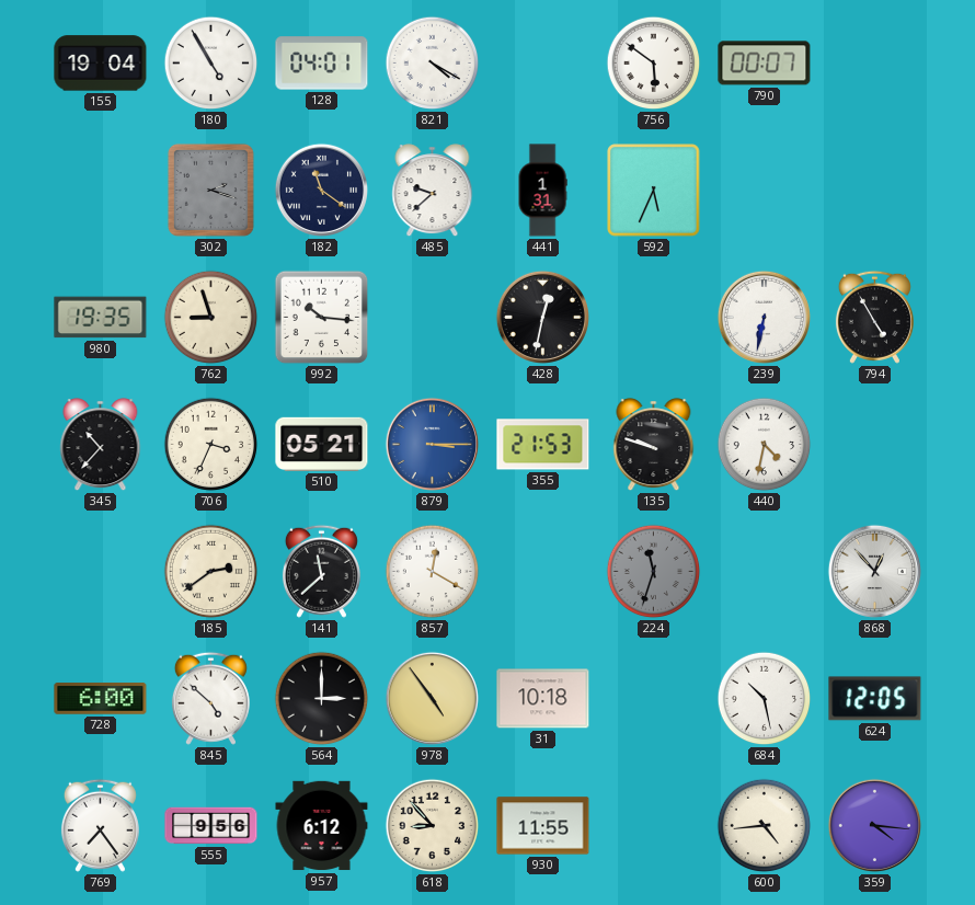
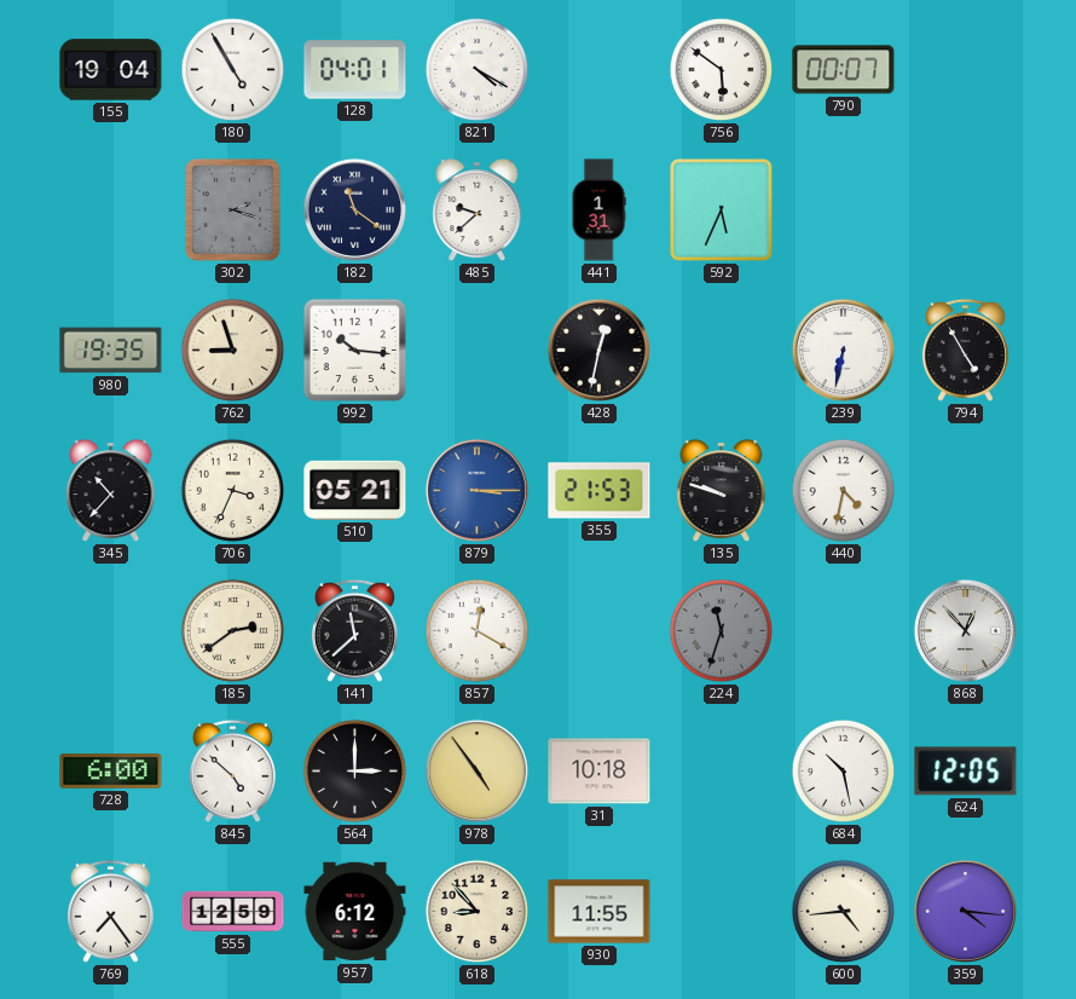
555: 9:56 -> 12:59
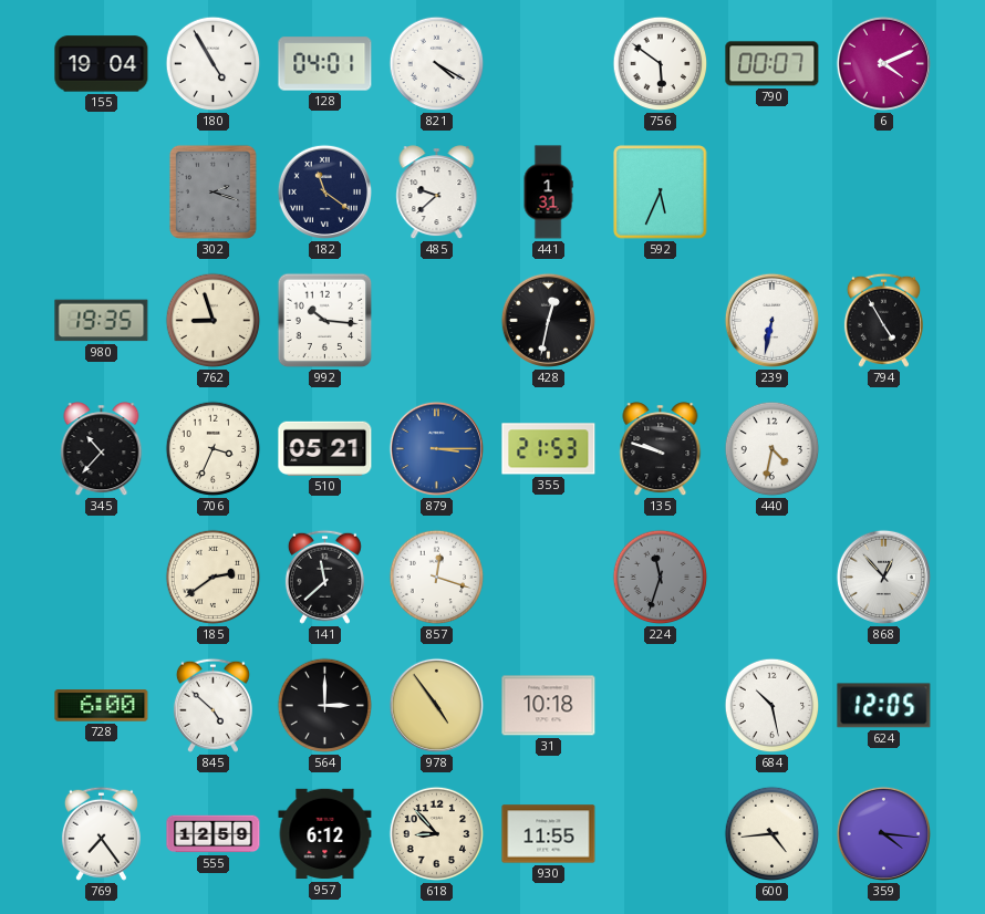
6: none -> 4:11
857: 12:20 -> 12:18
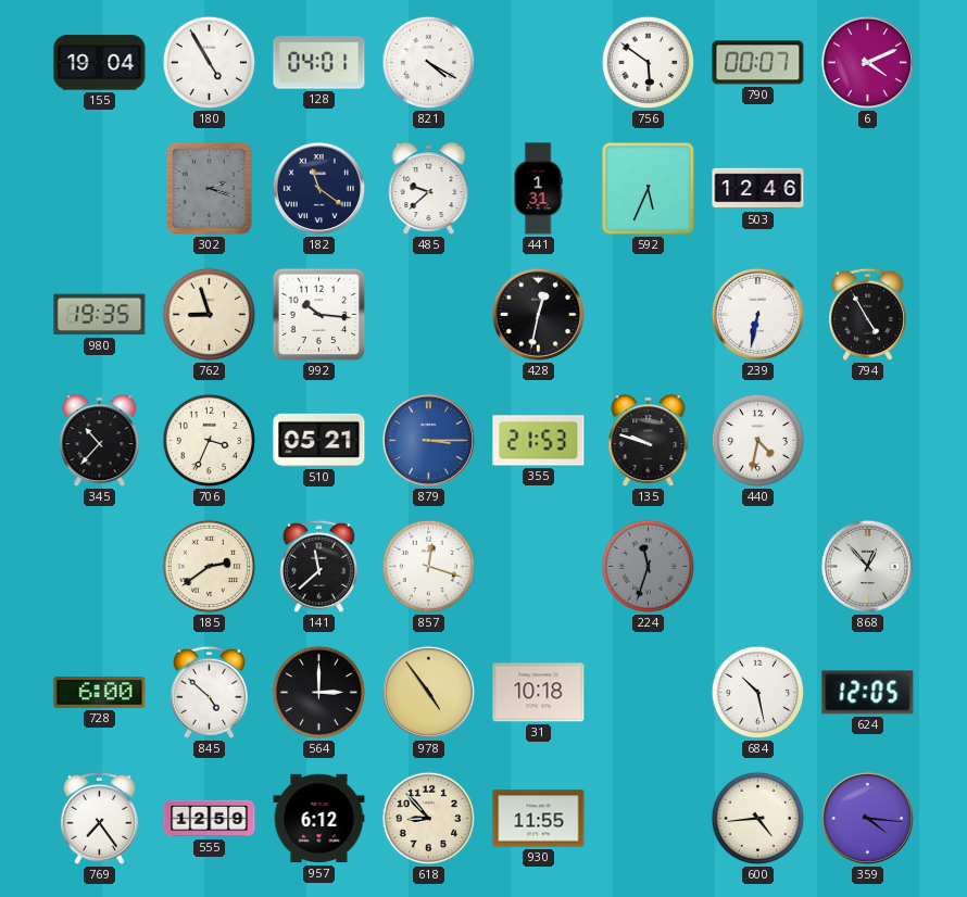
503: none -> 12:46
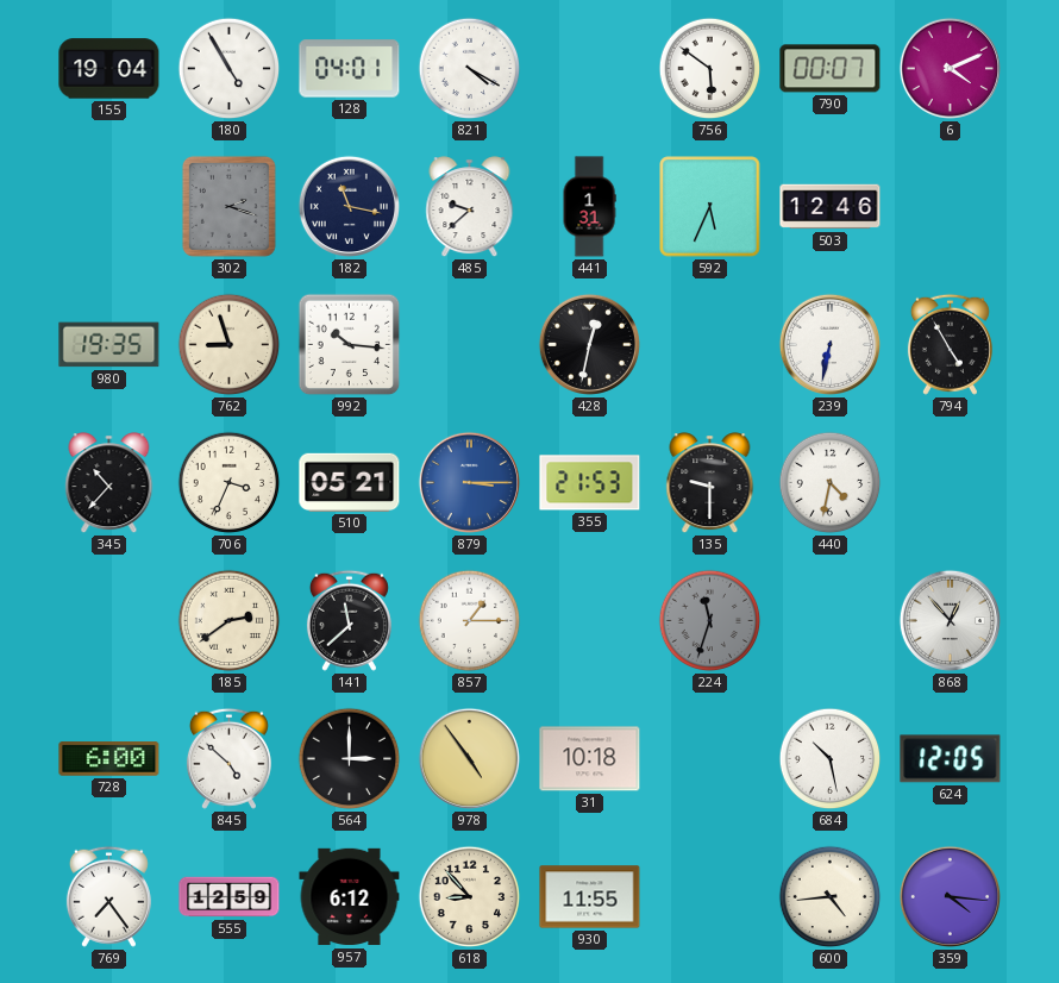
182: 11:21 -> 11:17
135: 9:48 -> 9:30
857: 12:18 -> 1:15
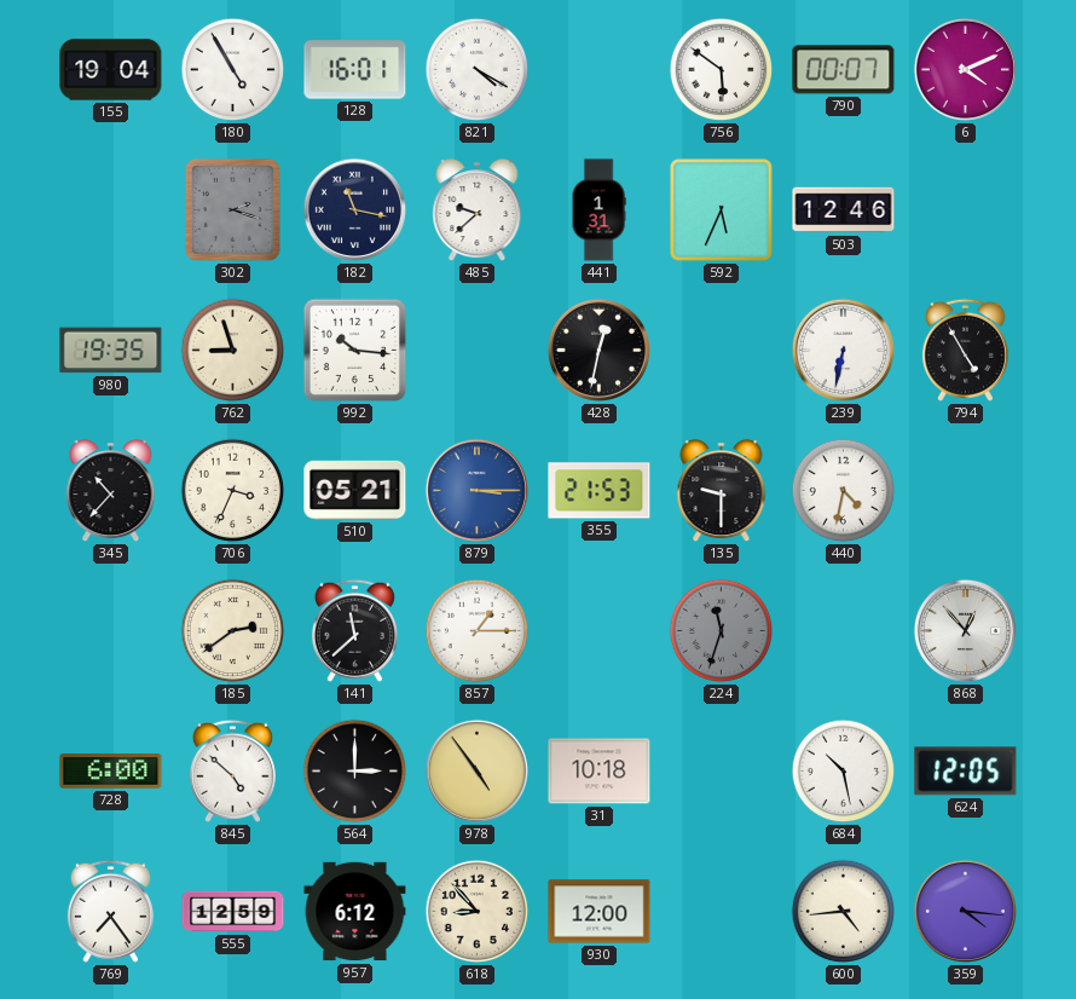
128: 04:01 -> 16:01
930: 11:55 -> 12:00
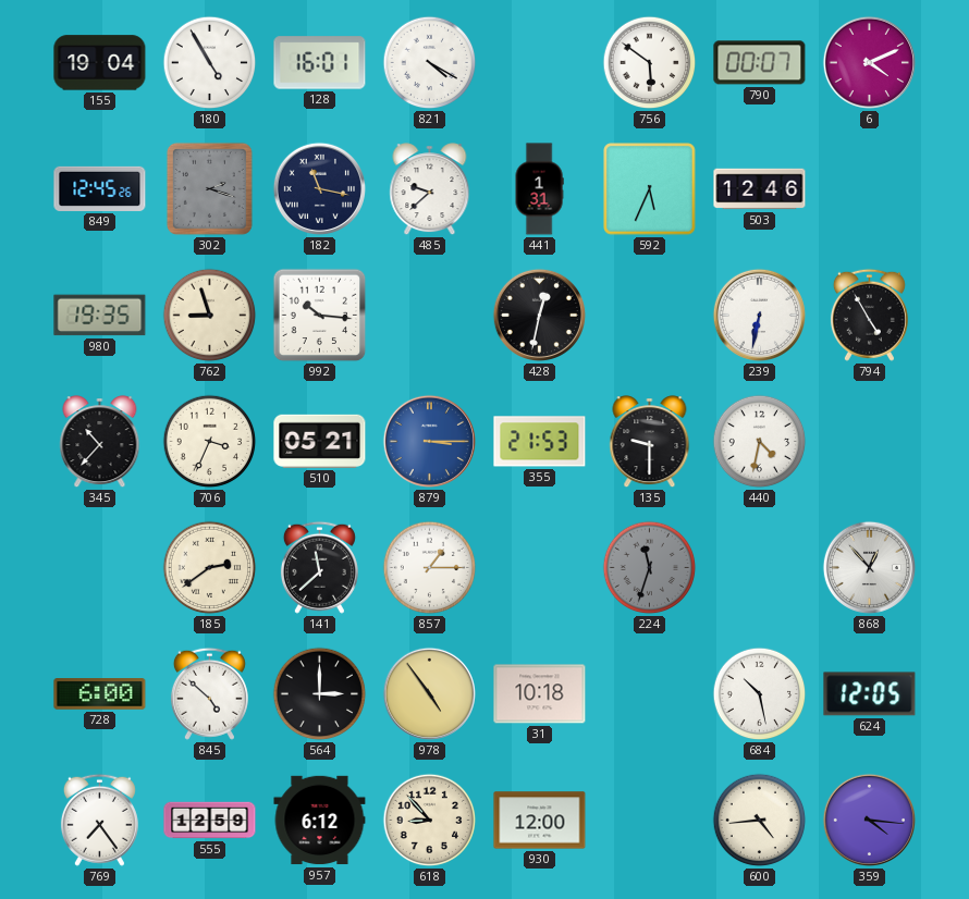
849: none -> 12:45
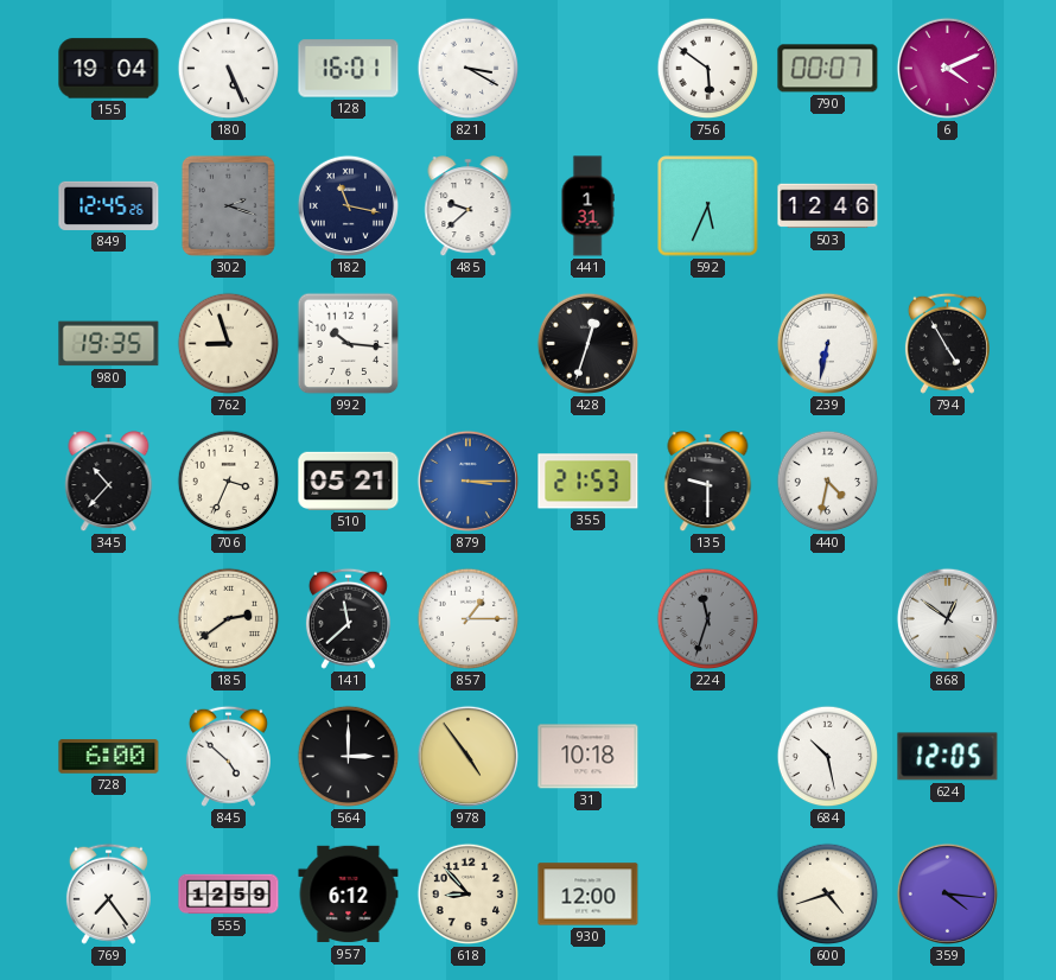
180: 4:55 -> 5:26
821: 4:20 -> 3:20
428: 12:32 -> 12:33
868: 12:53 -> 12:51
600: 4:44 -> 4:42
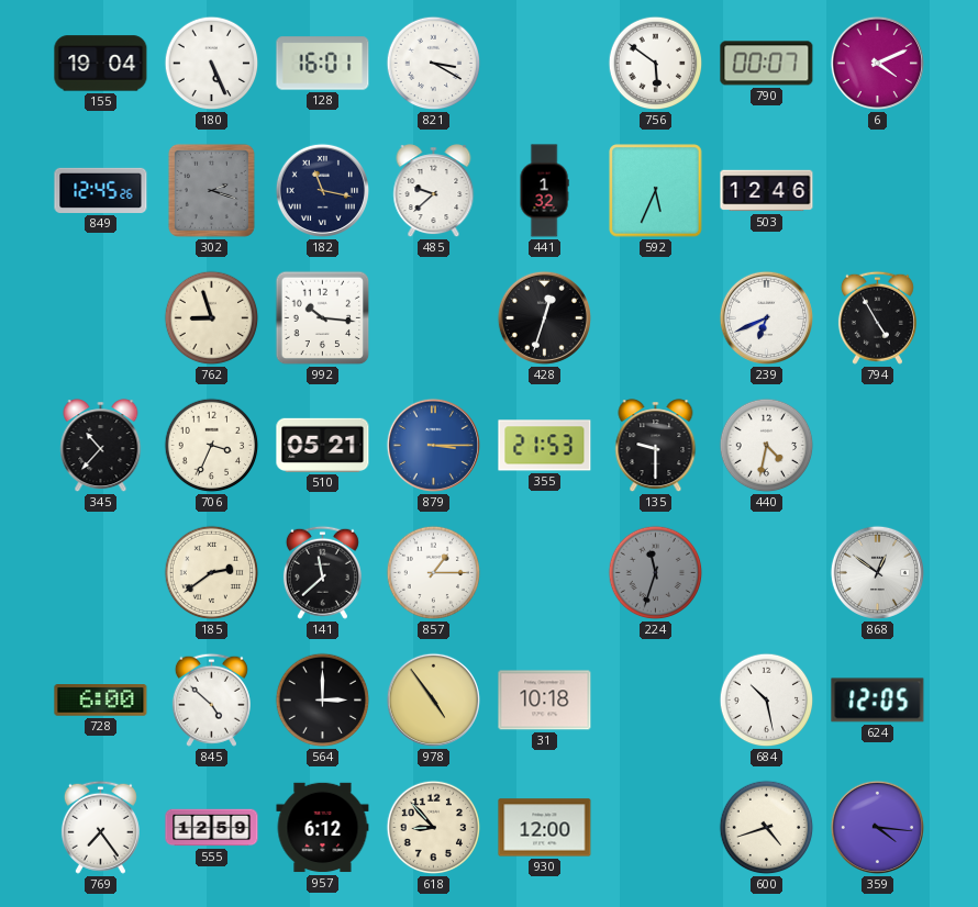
441: 1:31 -> 1:32
980: 19:35 -> none
239: 6:32 -> 6:41
